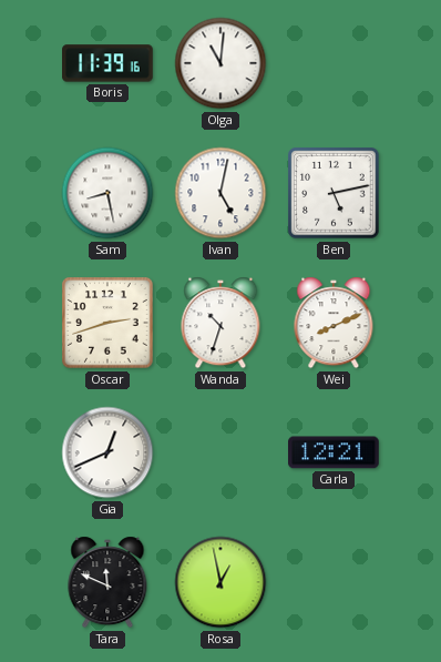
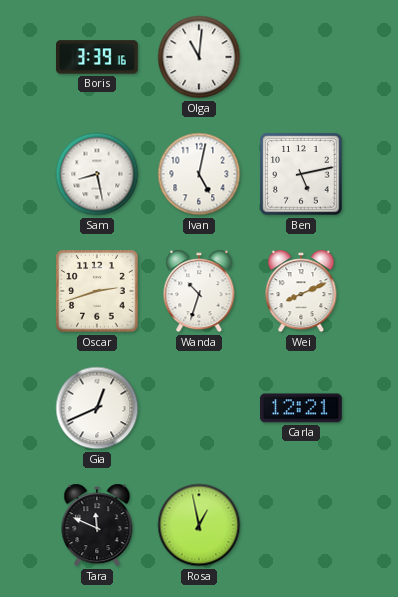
Boris: 11:39 -> 3:39
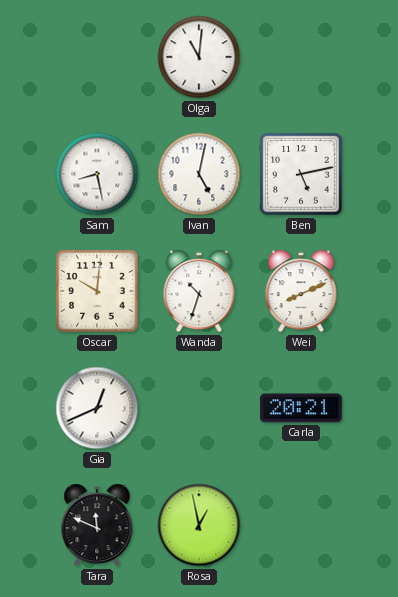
Boris: 3:39 -> none
Oscar: 2:42 -> 10:01
Carla: 12:21 -> 20:21
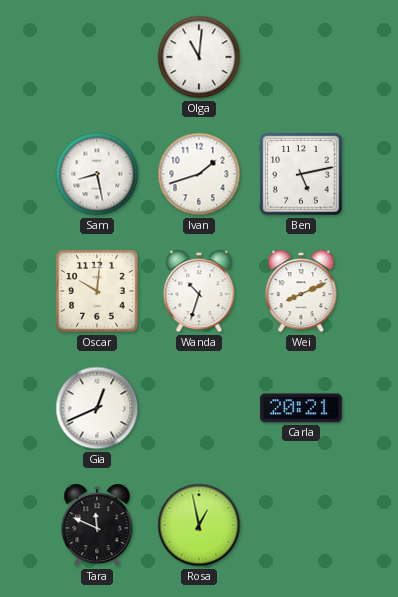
Ivan: 5:02 -> 1:42
